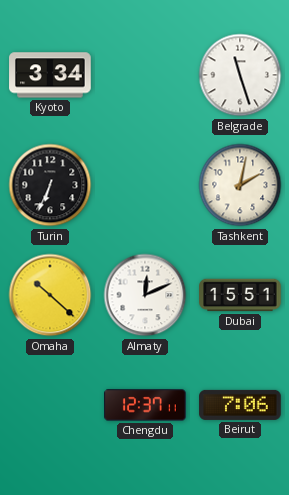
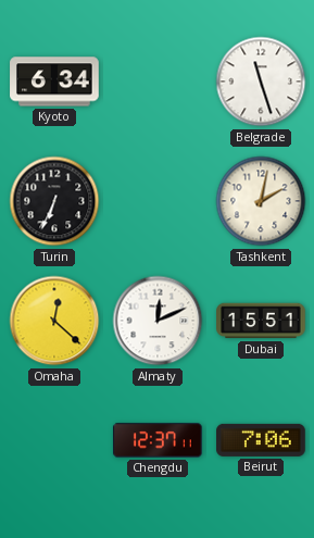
Kyoto: 3:34 -> 6:34
Omaha: 10:22 -> 12:22
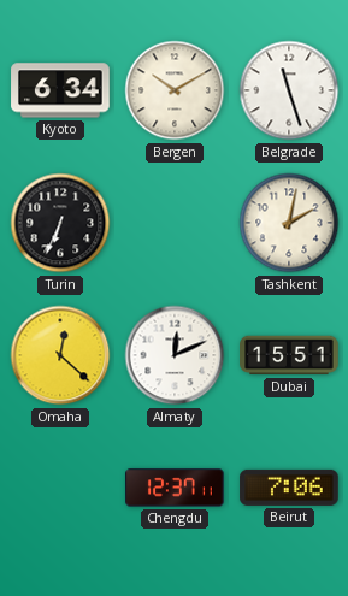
Bergen: none -> 10:10
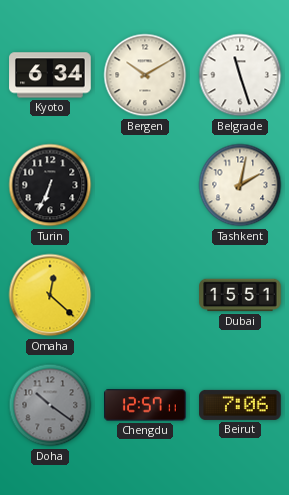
Almaty: 12:11 -> none
Doha: none -> 10:21
Chengdu: 12:37 -> 12:57
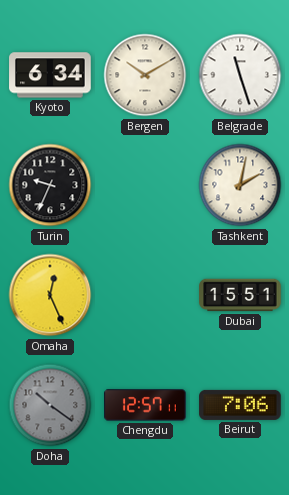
Turin: 6:34 -> 9:34
Omaha: 12:22 -> 12:26
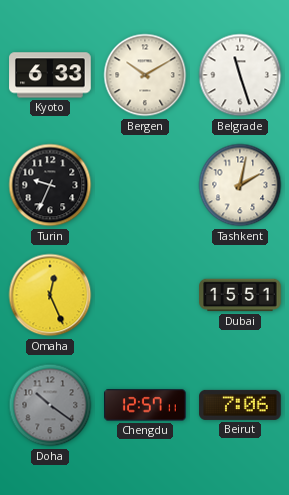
Kyoto: 6:34 -> 6:33
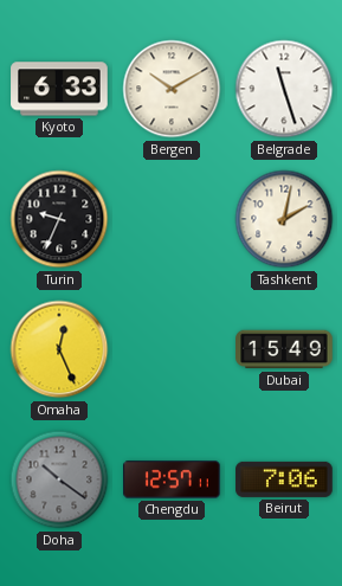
Dubai: 15:51 -> 15:49
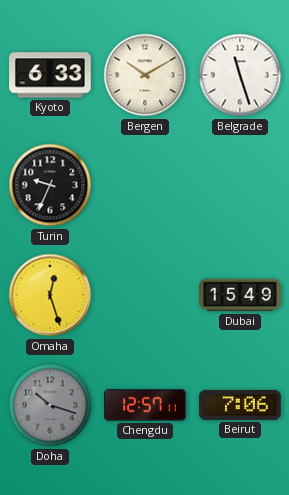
Tashkent: 2:02 -> none
Omaha: 12:26 -> 12:27
Doha: 10:21 -> 10:18
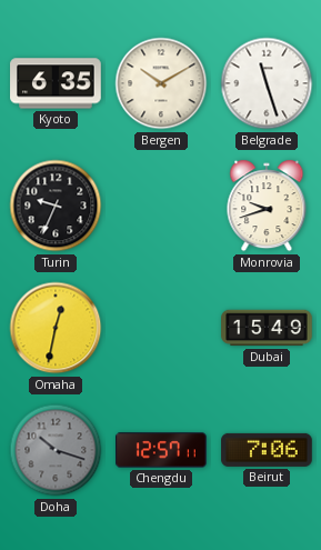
Kyoto: 6:33 -> 6:35
Monrovia: none -> 9:42
Omaha: 12:27 -> 12:32
